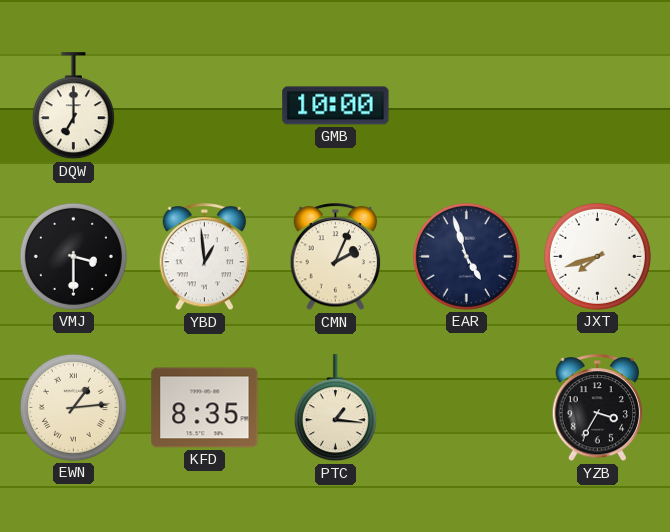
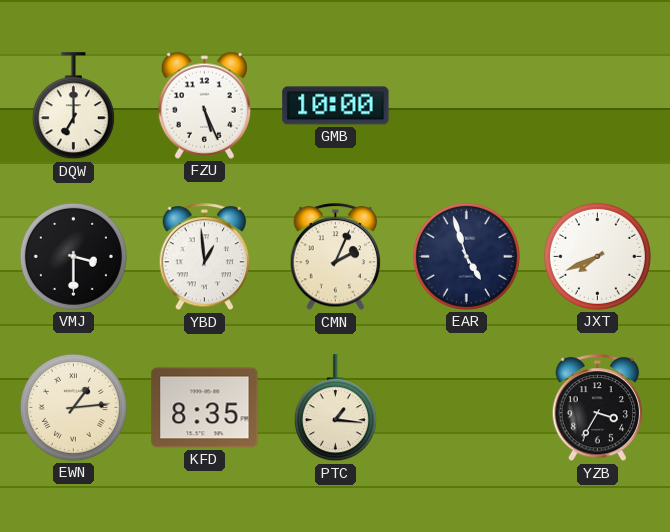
FZU: none -> 5:26
JXT: 7:42 -> 7:41
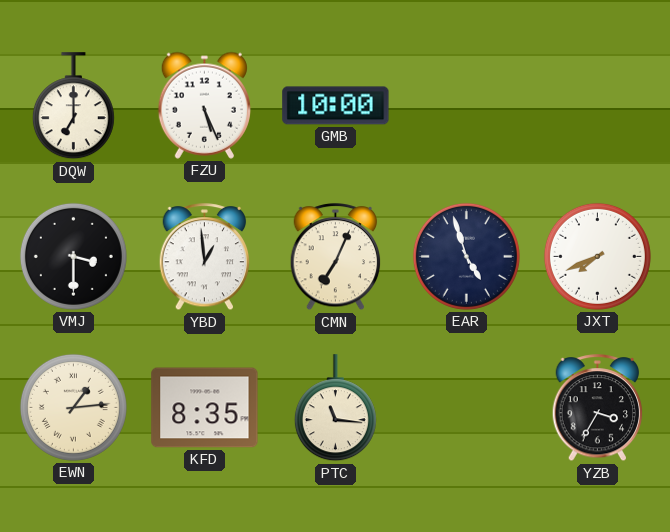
CMN: 2:04 -> 7:04
PTC: 1:16 -> 11:16
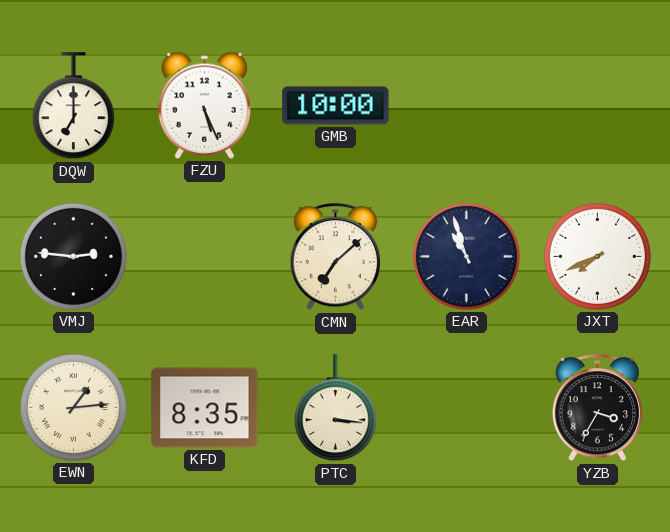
VMJ: 3:30 -> 2:46
YBD: 12:59 -> none
CMN: 7:04 -> 7:08
EAR: 4:57 -> 10:57
PTC: 11:16 -> 3:16
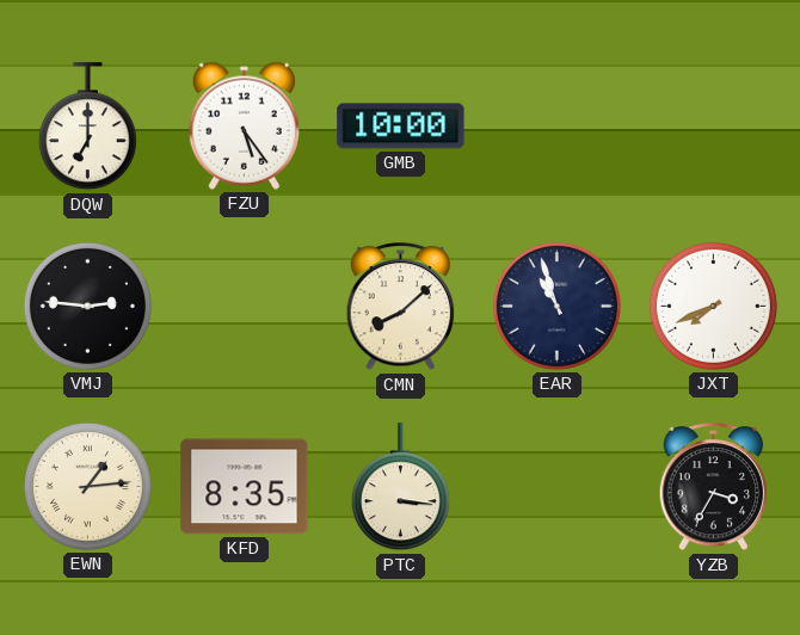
FZU: 5:26 -> 5:24
CMN: 7:08 -> 8:08
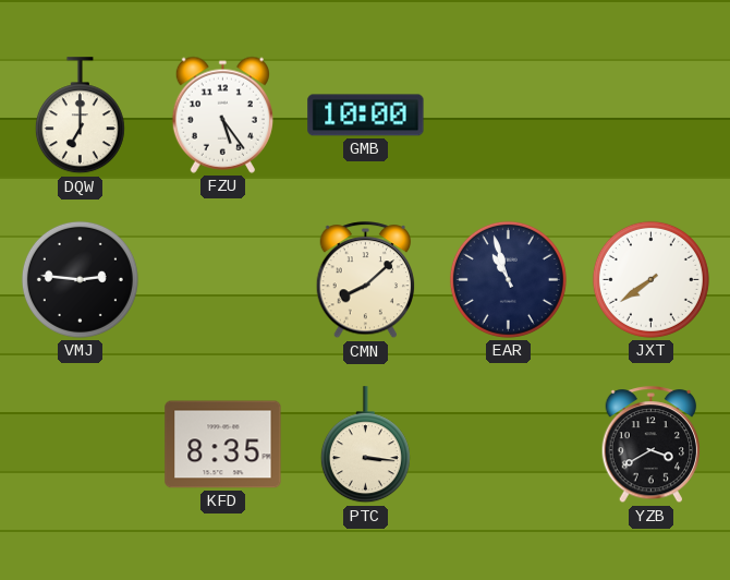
JXT: 7:41 -> 7:39
EWN: 1:14 -> none
YZB: 3:35 -> 3:40
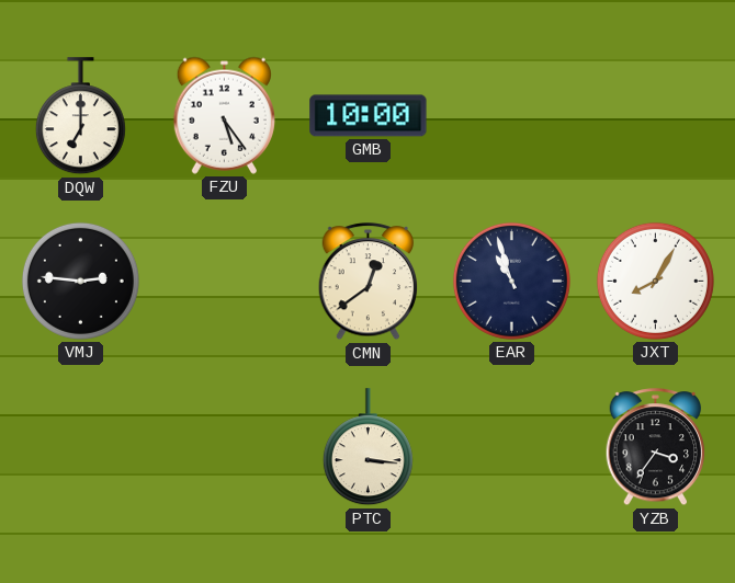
CMN: 8:08 -> 12:39
JXT: 7:39 -> 8:05
KFD: 8:35 -> none
YZB: 3:40 -> 3:36
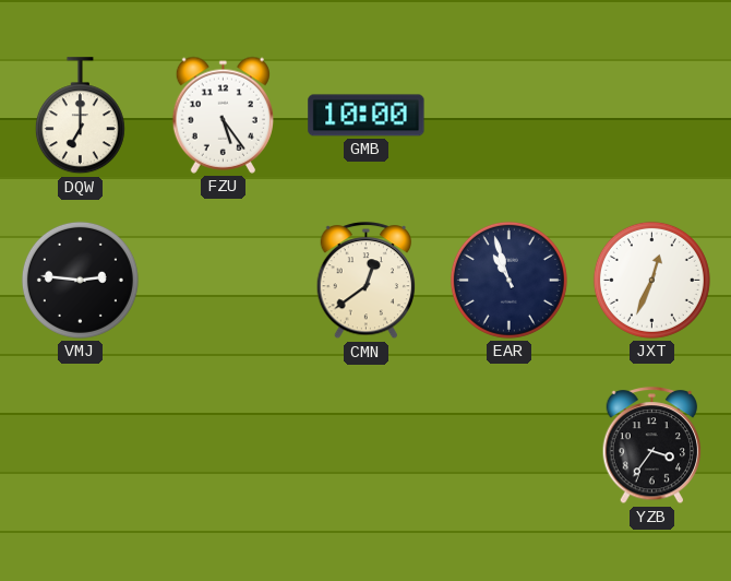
JXT: 8:05 -> 12:34
PTC: 3:16 -> none
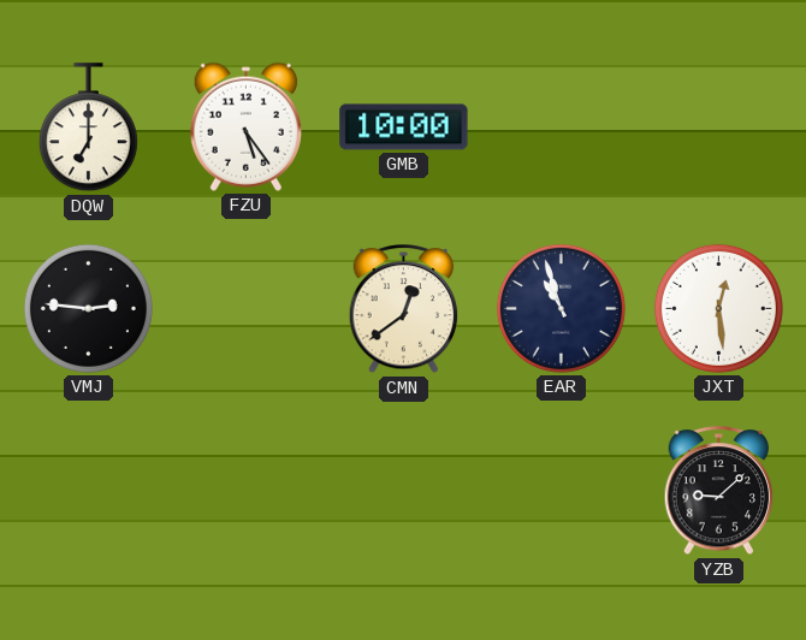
JXT: 12:34 -> 12:29
YZB: 3:36 -> 9:08
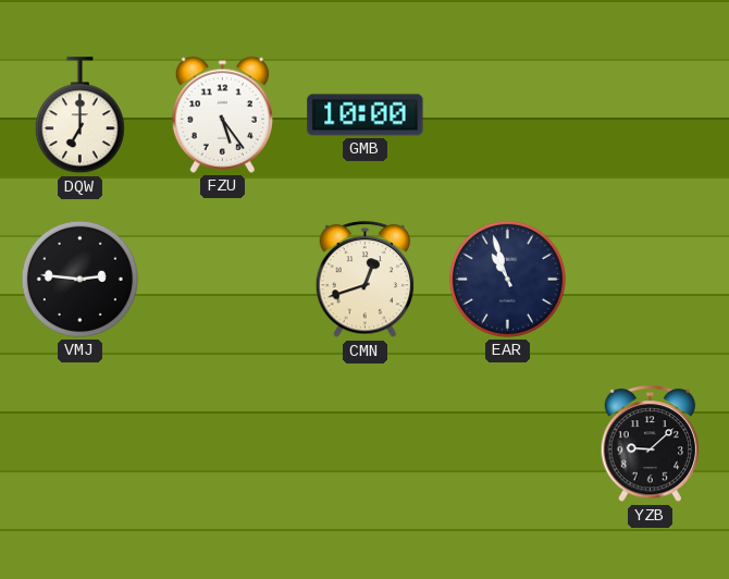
CMN: 12:39 -> 12:42
JXT: 12:29 -> none
